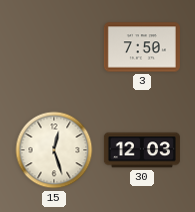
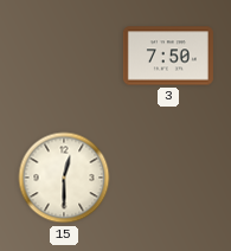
15: 12:27 -> 12:30
30: 12:03 -> none
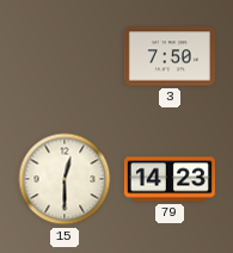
79: none -> 14:23
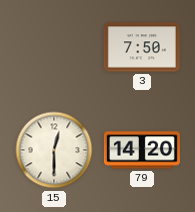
79: 14:23 -> 14:20
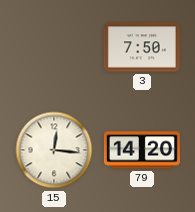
15: 12:30 -> 12:16
